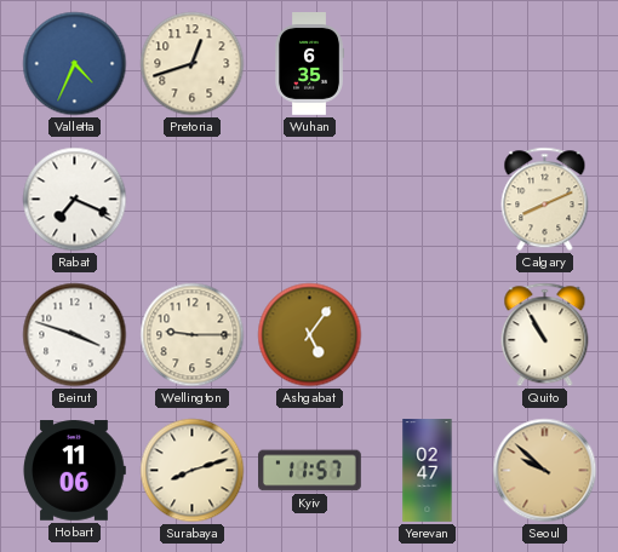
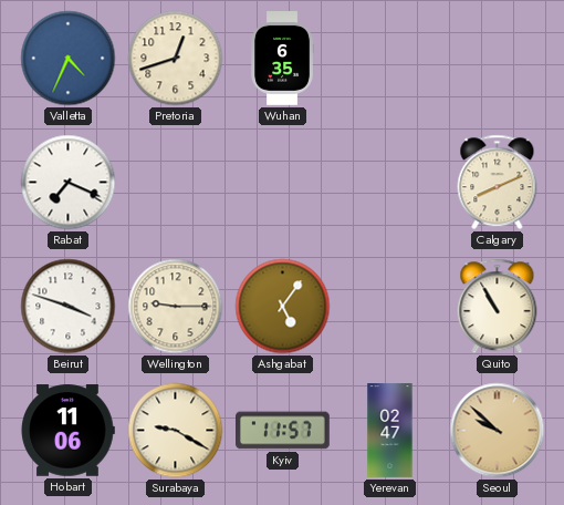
Surabaya: 8:12 -> 9:20
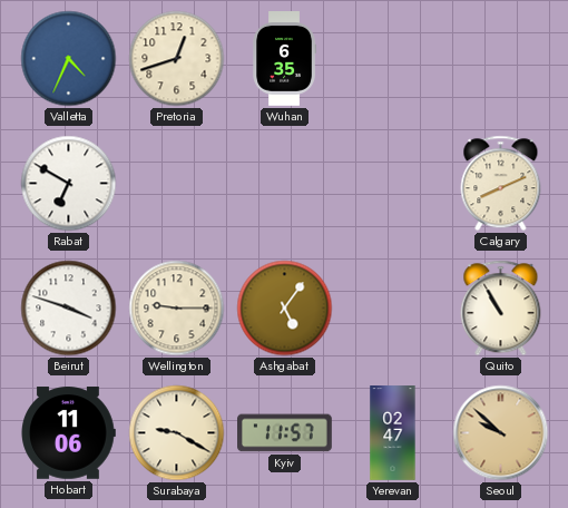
Rabat: 7:19 -> 6:50
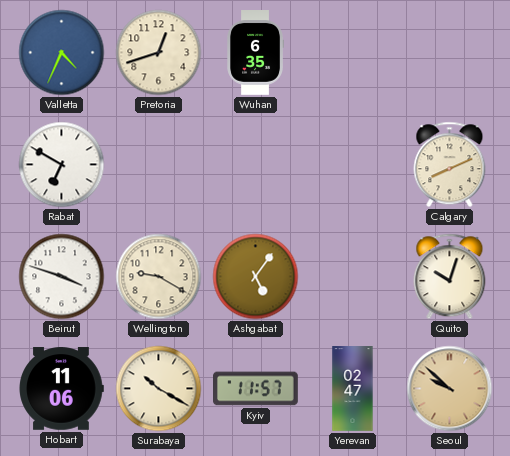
Wellington: 9:15 -> 9:20
Quito: 10:55 -> 10:03
Surabaya: 9:20 -> 10:20
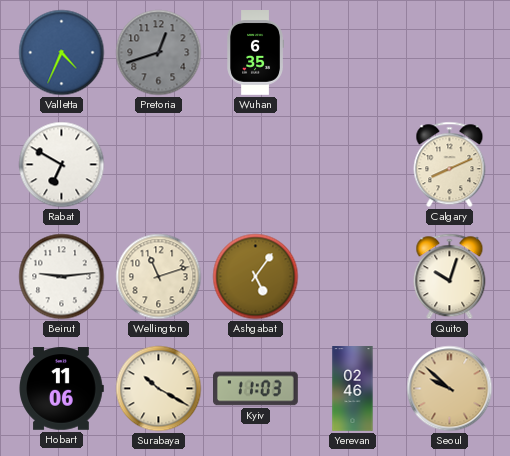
Pretoria dial: cream -> grey
Beirut: 3:48 -> 9:14
Wellington: 9:20 -> 11:12
Kyiv: 11:57 -> 11:03
Yerevan: 02:47 -> 02:46
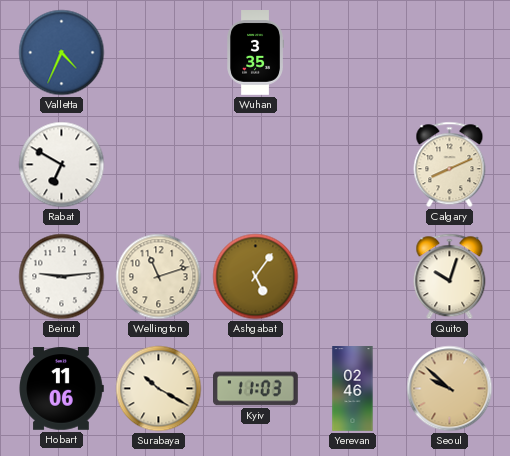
Pretoria: 12:42 -> none
Wuhan: 6:35 -> 3:35
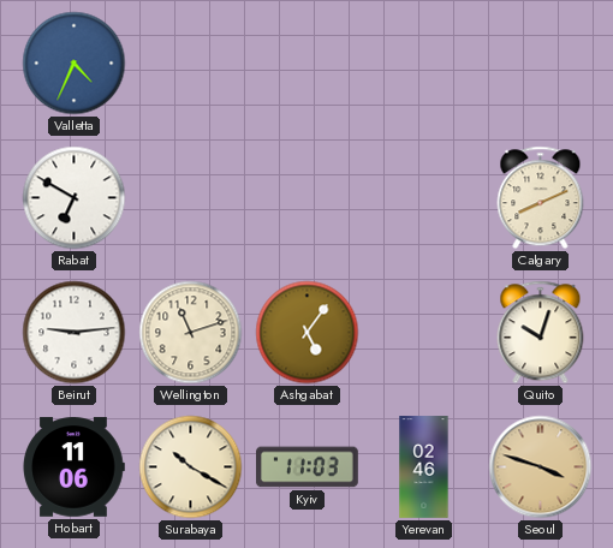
Wuhan: 3:35 -> none
Seoul: 9:52 -> 3:48
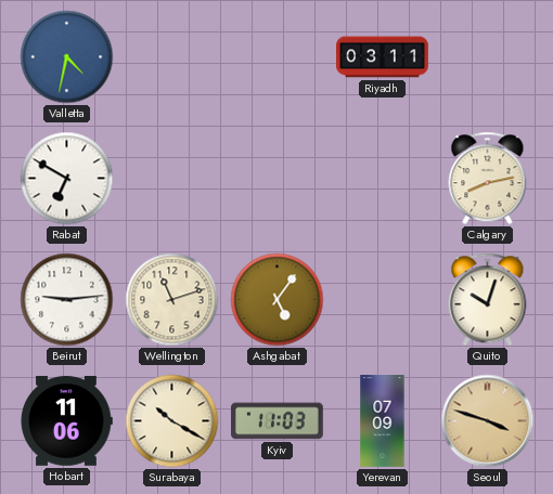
Valletta: 4:34 -> 4:32
Riyadh: none -> 03:11
Calgary: 8:11 -> 8:13
Yerevan: 02:46 -> 07:09
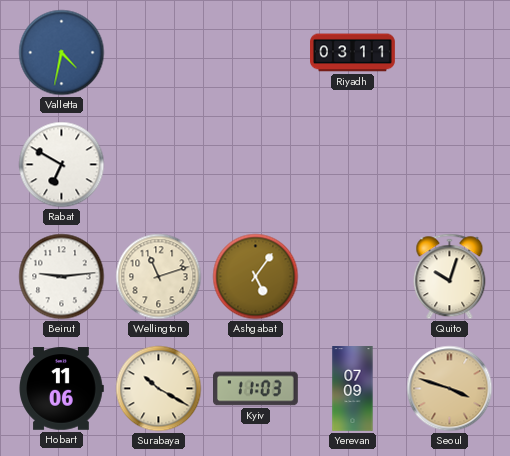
Calgary: 8:13 -> none
